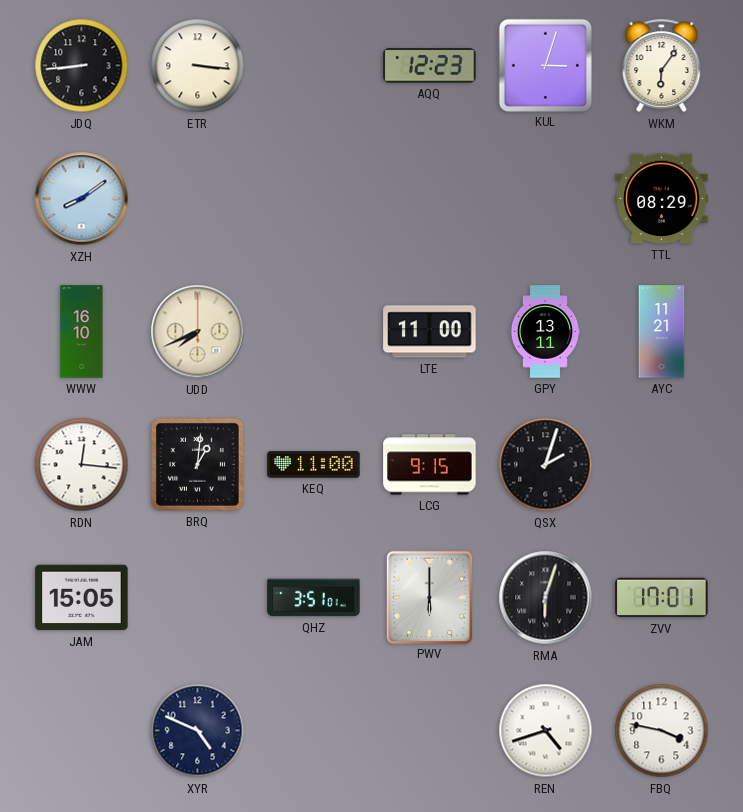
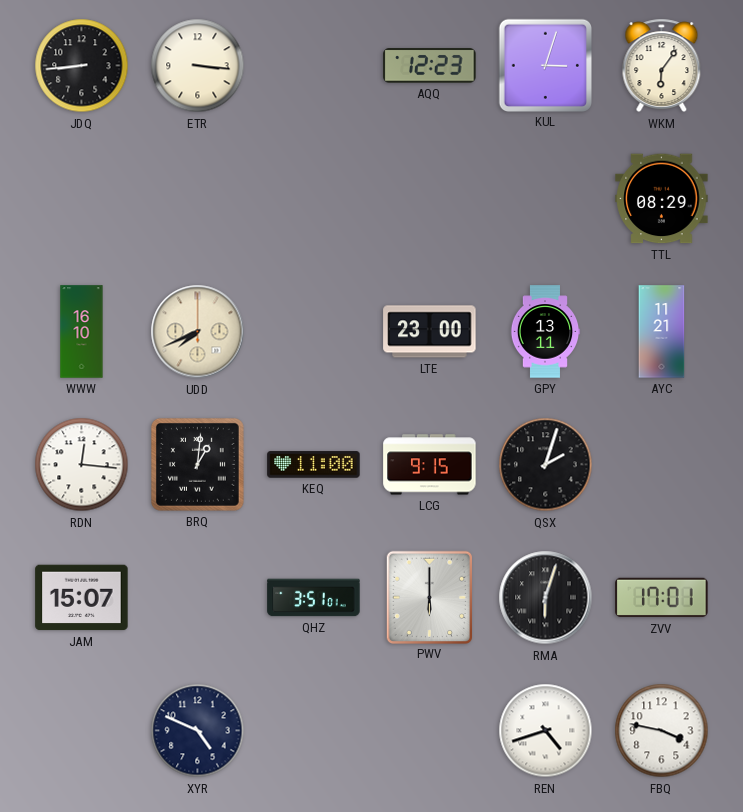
XZH: 8:09 -> none
LTE: 11:00 -> 23:00
JAM: 15:05 -> 15:07
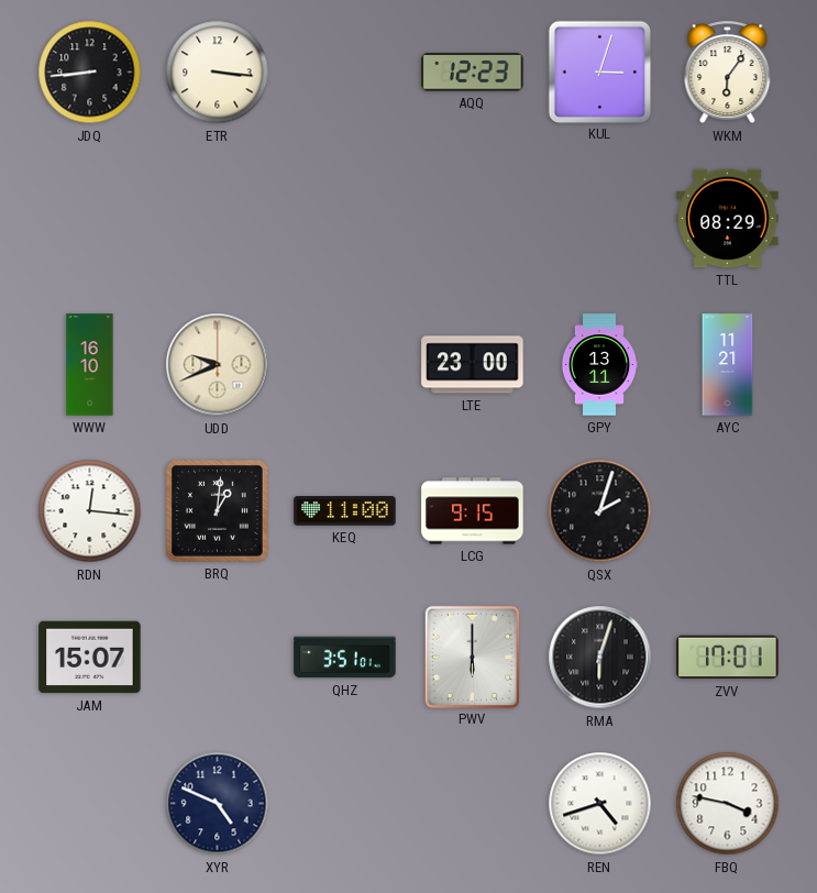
UDD: 7:41 -> 9:41
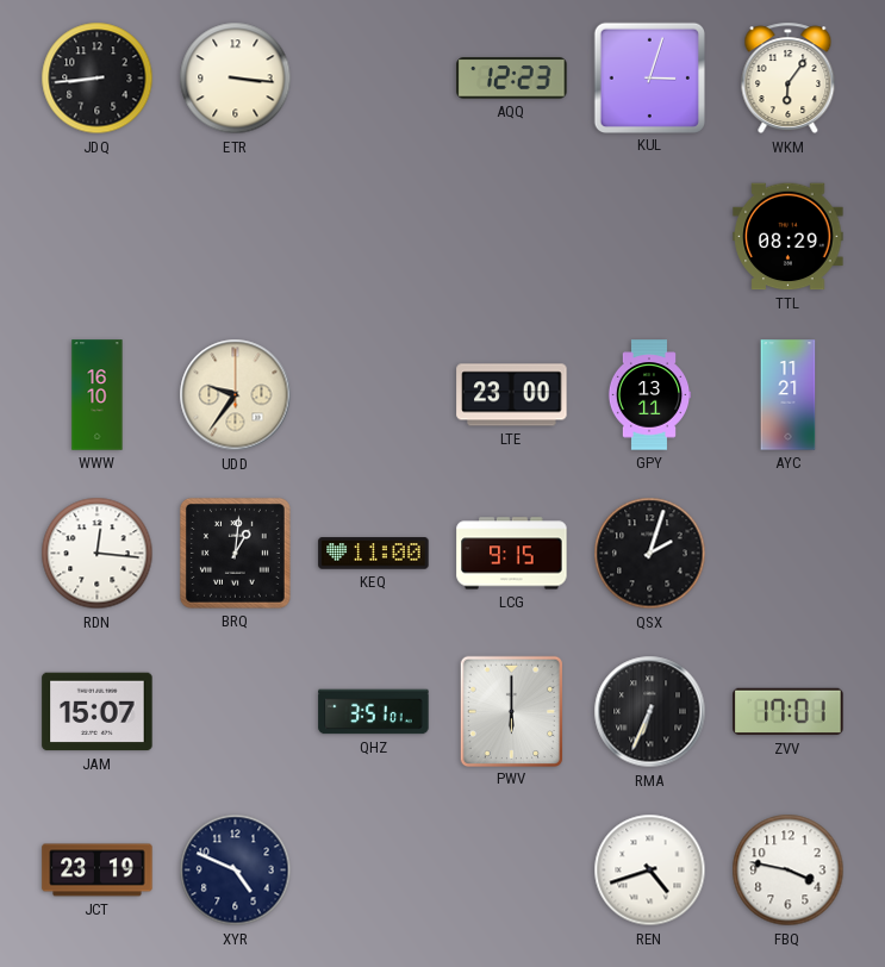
UDD: 9:41 -> 9:36
RMA: 6:03 -> 6:34
JCT: none -> 23:19
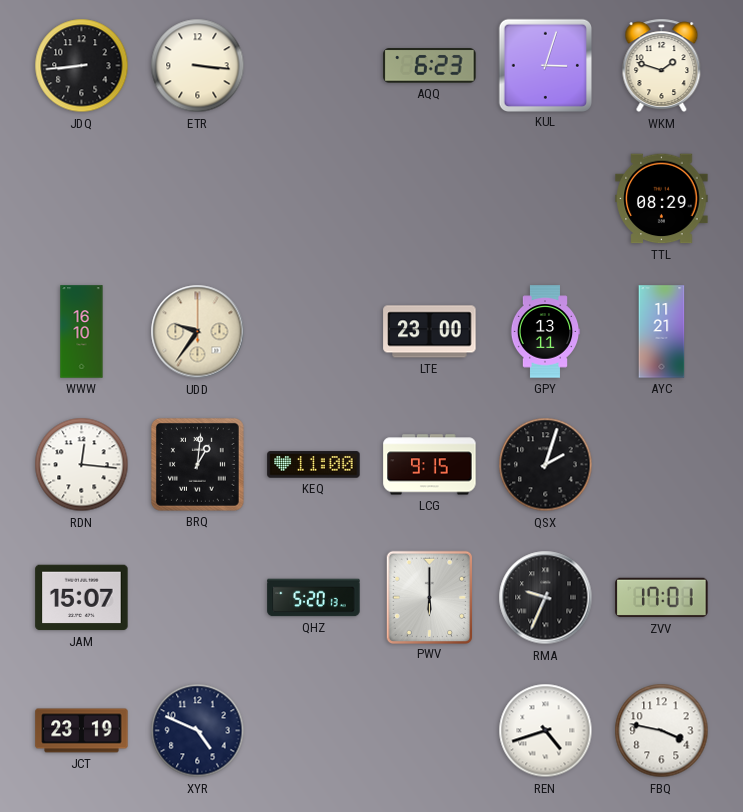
AQQ: 12:23 -> 6:23
WKM: 6:06 -> 1:48
QHZ: 3:51 -> 5:20
RMA: 6:34 -> 9:34
